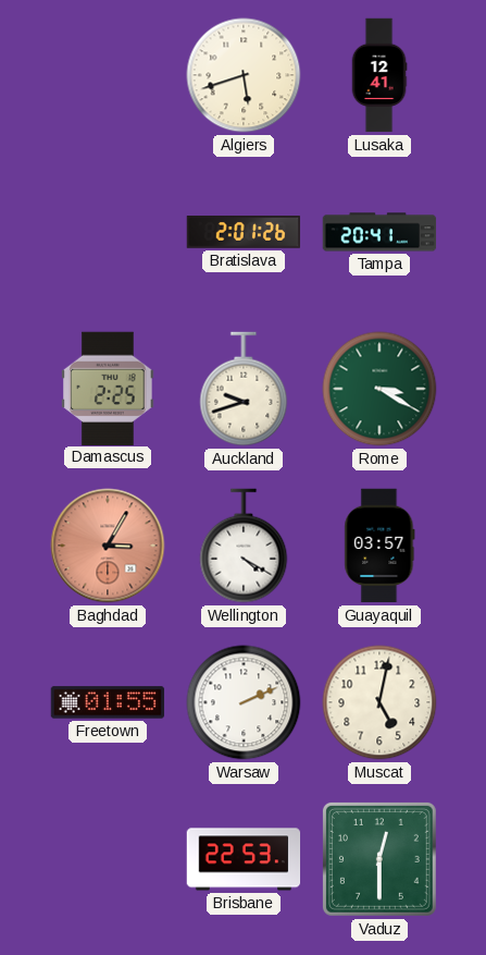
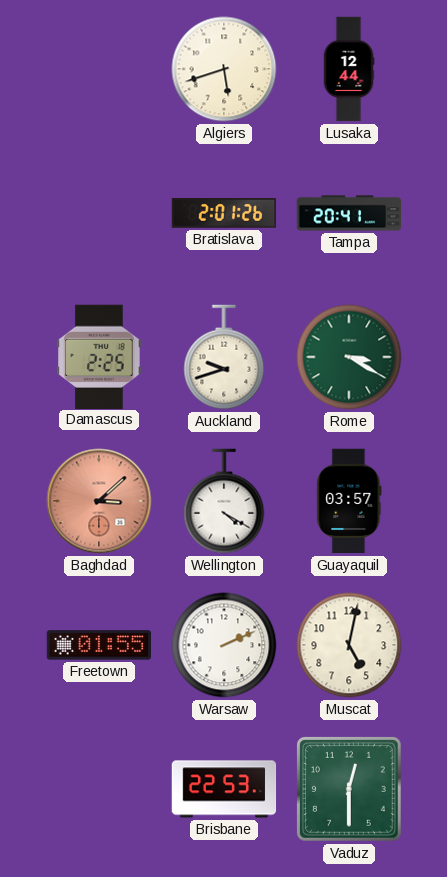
Lusaka: 12:41 -> 12:44
Baghdad: 3:05 -> 3:08
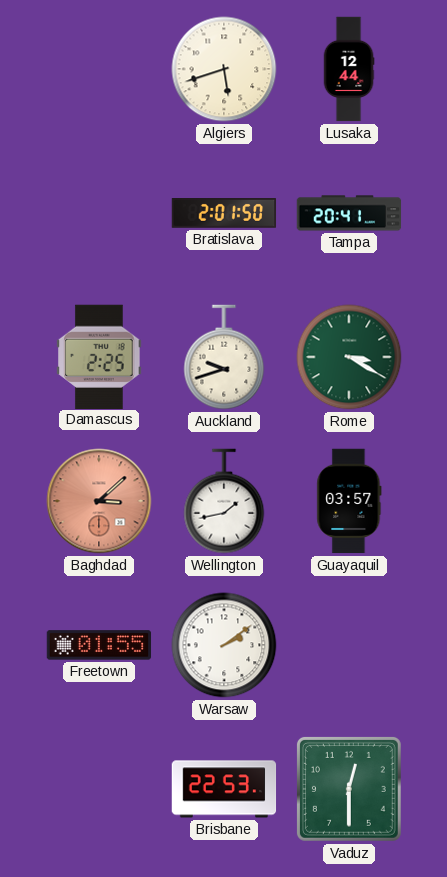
Bratislava: 2:01:26 -> 2:01:50
Wellington: 4:20 -> 1:43
Warsaw: 2:11 -> 2:09
Muscat: 5:02 -> none
